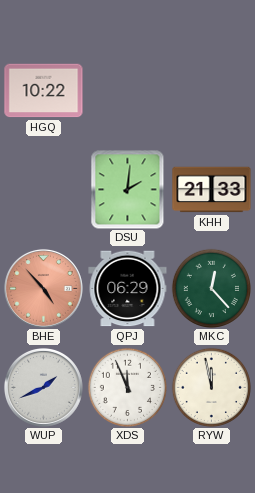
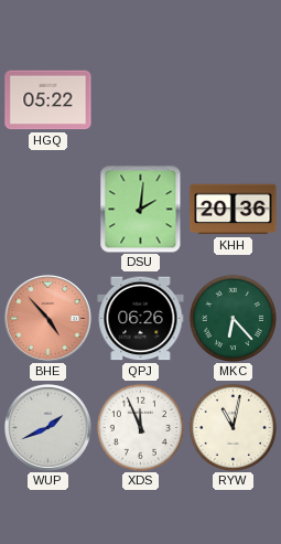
HGQ: 10:22 -> 05:22
KHH: 21:33 -> 20:36
QPJ: 06:29 -> 06:26
MKC: 12:23 -> 6:23
RYW: 11:58 -> 11:02
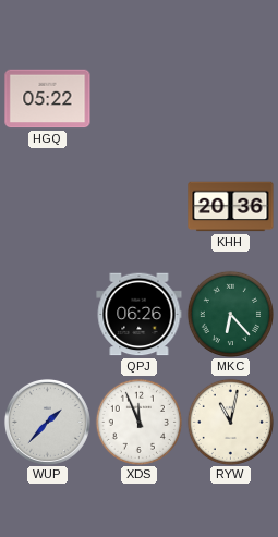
DSU: 2:01 -> none
BHE: 4:53 -> none
WUP: 1:41 -> 1:37
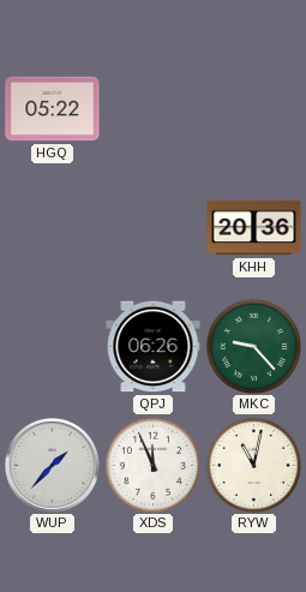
MKC: 6:23 -> 9:23
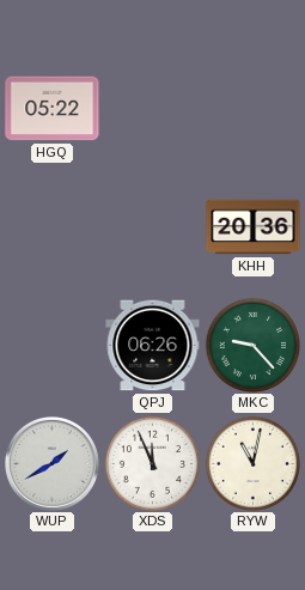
WUP: 1:37 -> 1:40
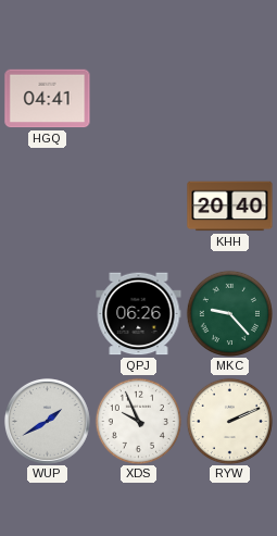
HGQ: 05:22 -> 04:41
KHH: 20:36 -> 20:40
XDS: 11:56 -> 9:56
RYW: 11:02 -> 2:11
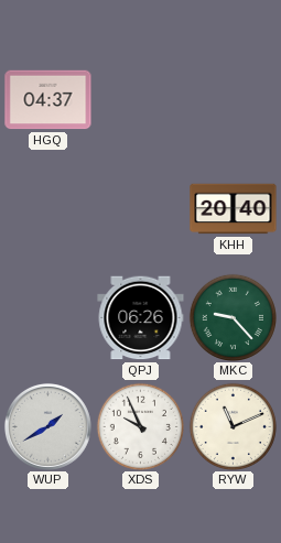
HGQ: 04:41 -> 04:37
RYW: 2:11 -> 11:11
